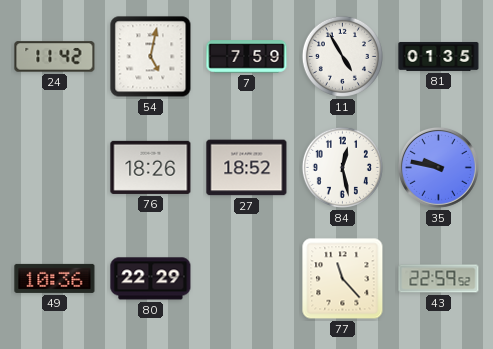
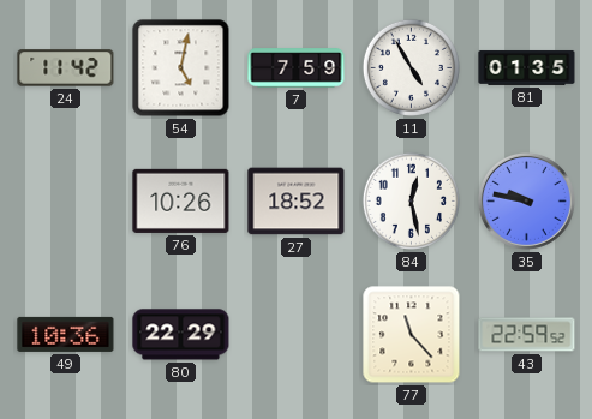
76: 18:26 -> 10:26
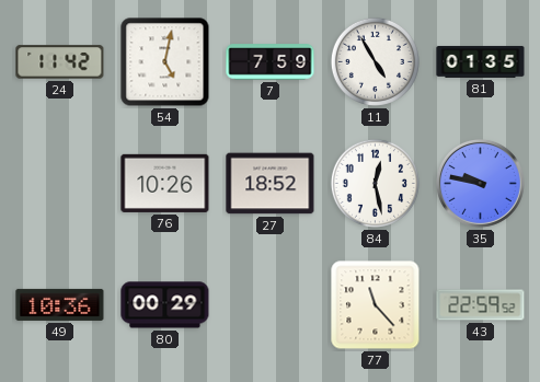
80: 22:29 -> 00:29
